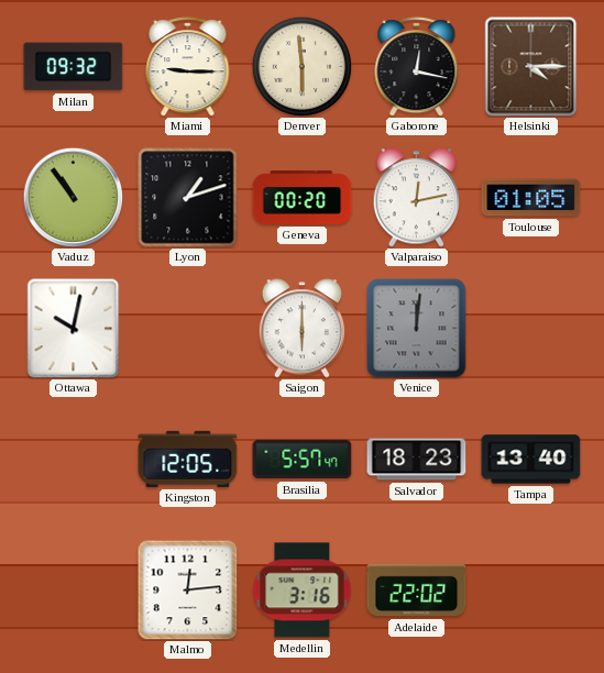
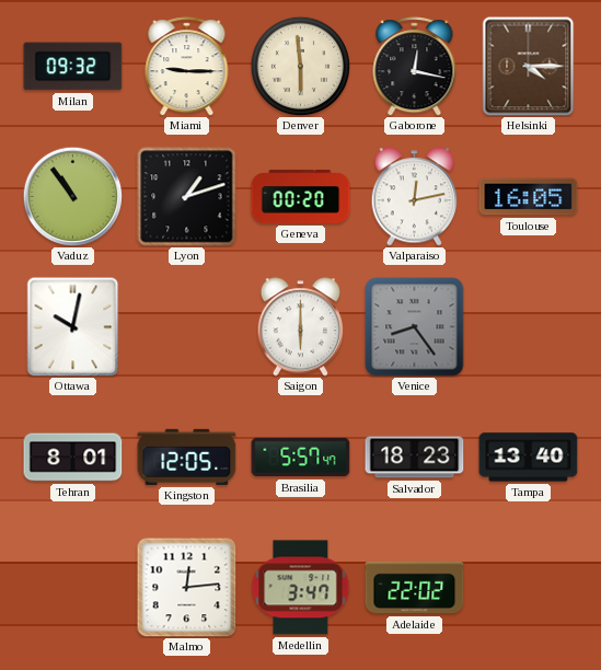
Toulouse: 01:05 -> 16:05
Venice: 12:01 -> 8:24
Tehran: none -> 8:01
Medellin: 3:16 -> 3:47
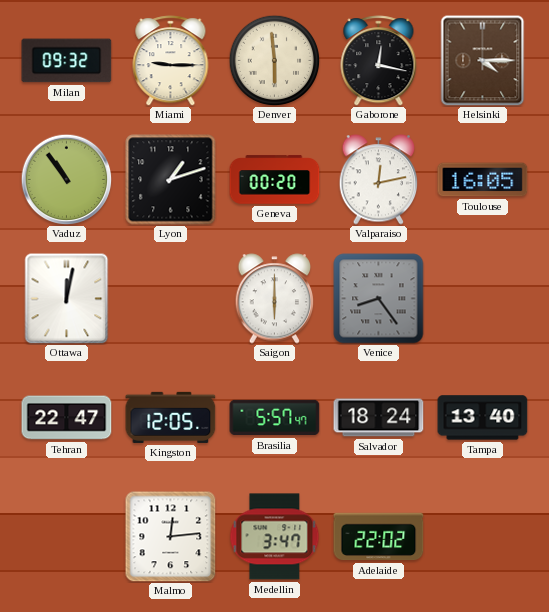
Ottawa: 10:02 -> 12:02
Tehran: 8:01 -> 22:47
Salvador: 18:23 -> 18:24
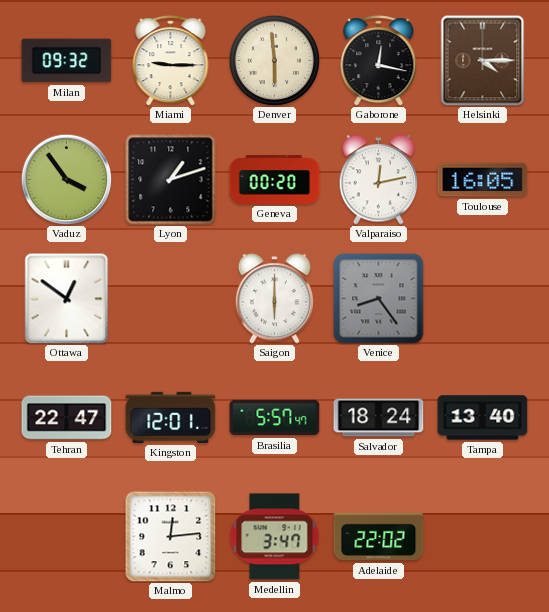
Vaduz: 10:54 -> 3:54
Ottawa: 12:02 -> 12:51
Kingston: 12:05 -> 12:01
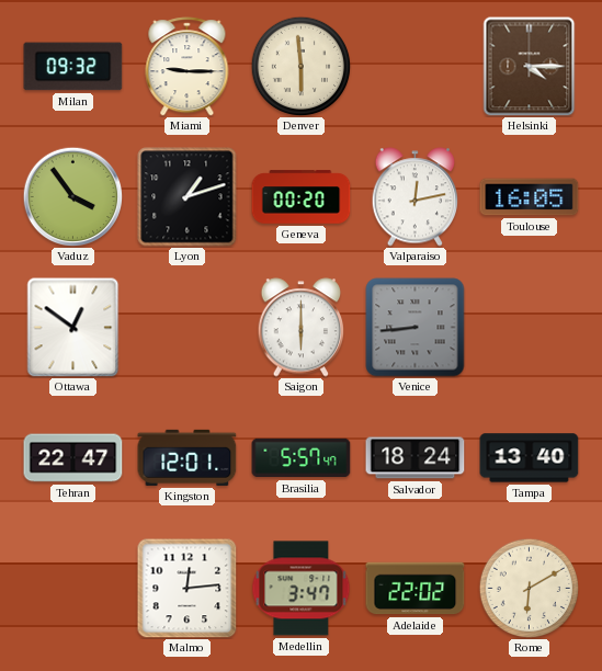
Gaborone: 12:17 -> none
Venice: 8:24 -> 8:44
Rome: none -> 6:10
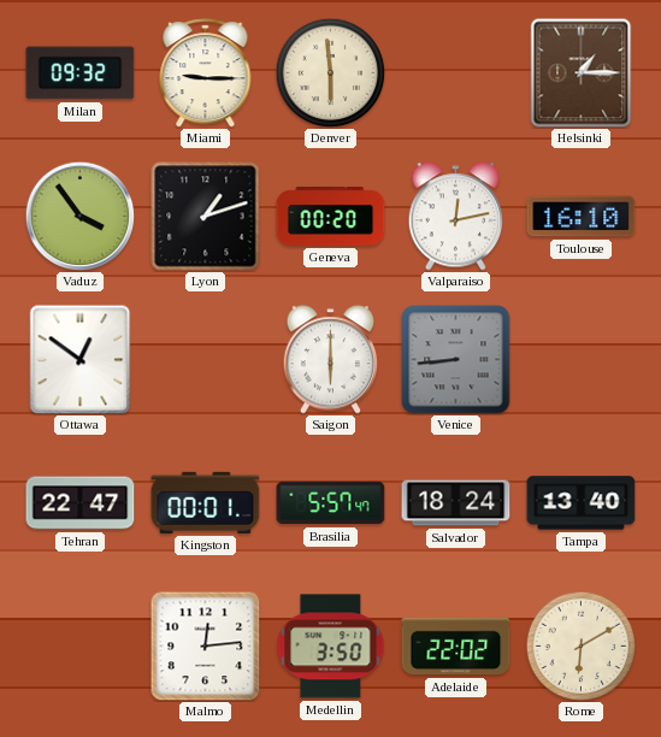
Helsinki: 4:15 -> 1:15
Toulouse: 16:05 -> 16:10
Kingston: 12:01 -> 00:01
Medellin: 3:47 -> 3:50
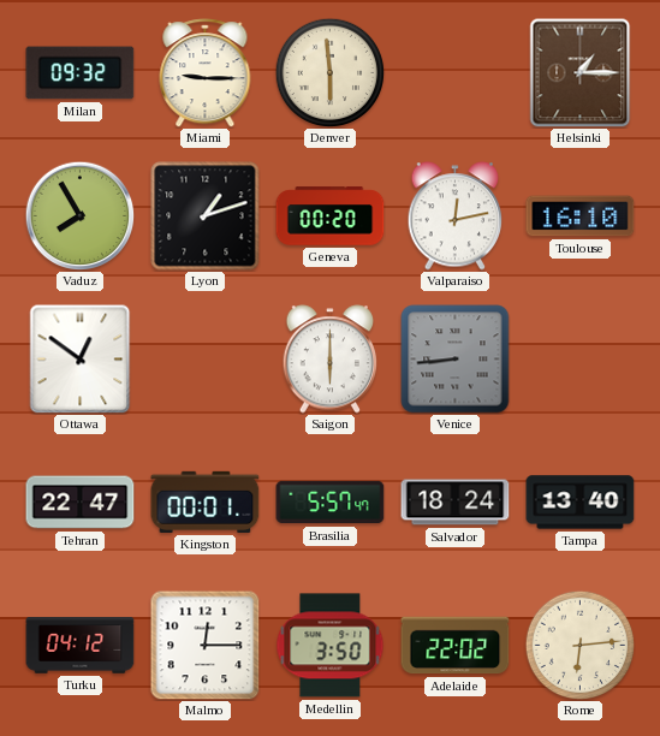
Vaduz: 3:54 -> 7:55
Turku: none -> 04:12
Malmo: 12:14 -> 12:15
Rome: 6:10 -> 6:14
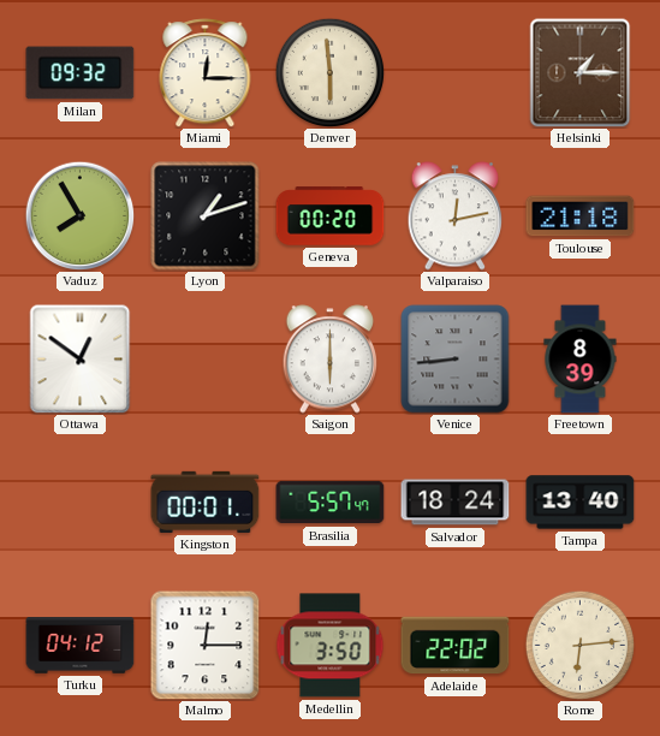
Miami: 9:15 -> 12:15
Toulouse: 16:10 -> 21:18
Freetown: none -> 8:39
Tehran: 22:47 -> none
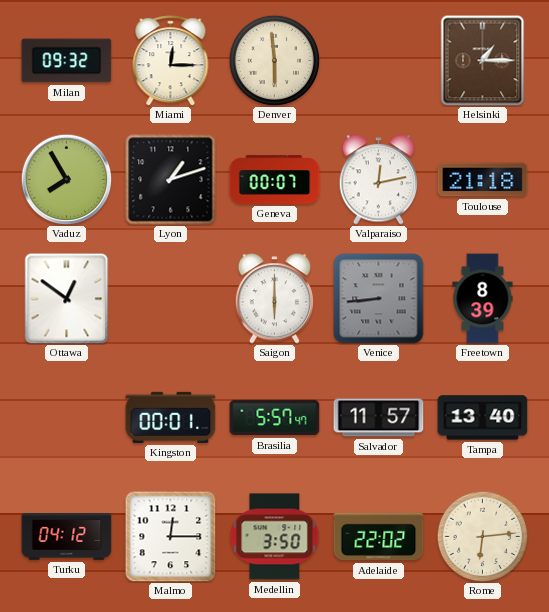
Geneva: 00:20 -> 00:07
Salvador: 18:24 -> 11:57
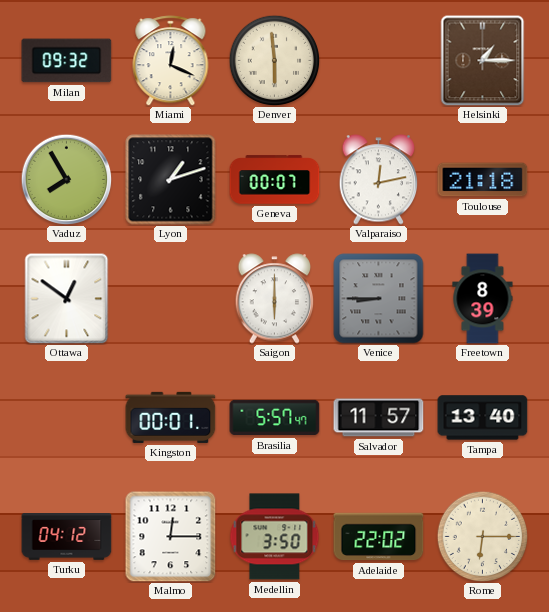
Miami: 12:15 -> 12:19
Venice: 8:44 -> 8:45
Rome: 6:14 -> 6:15
